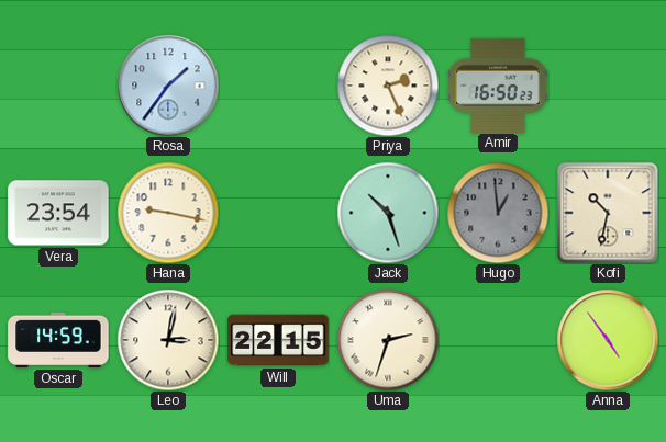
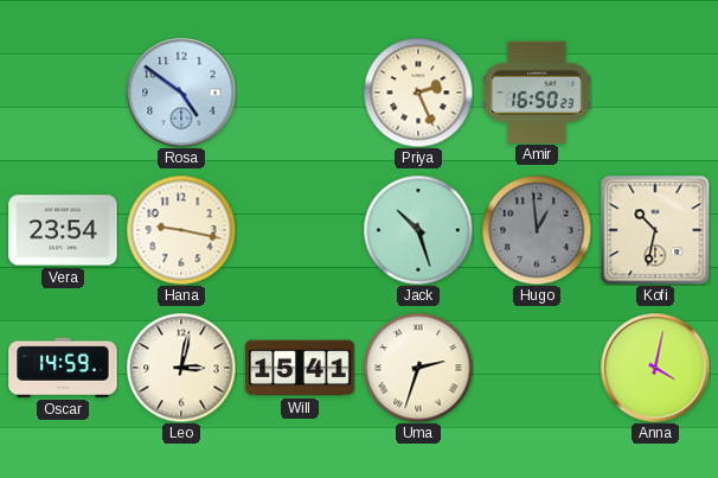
Rosa: 1:36 -> 4:51
Will: 22:15 -> 15:41
Anna: 4:54 -> 4:02
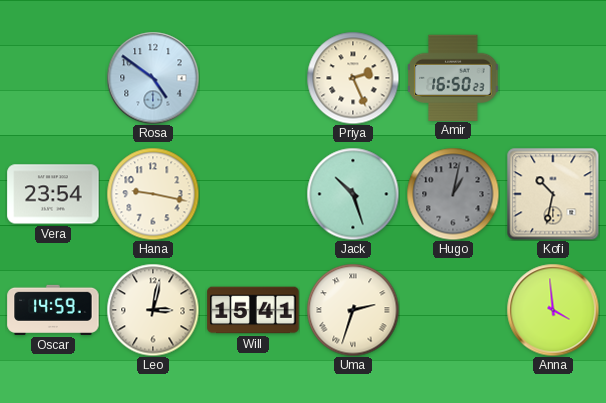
Hugo: 12:59 -> 1:02
Anna: 4:02 -> 3:59
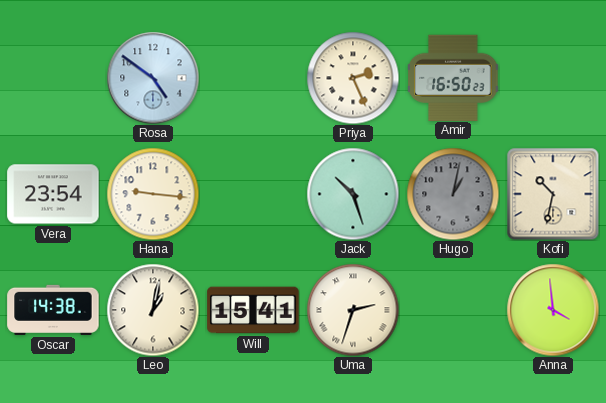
Hana: 9:17 -> 9:16
Oscar: 14:59 -> 14:38
Leo: 3:02 -> 1:02
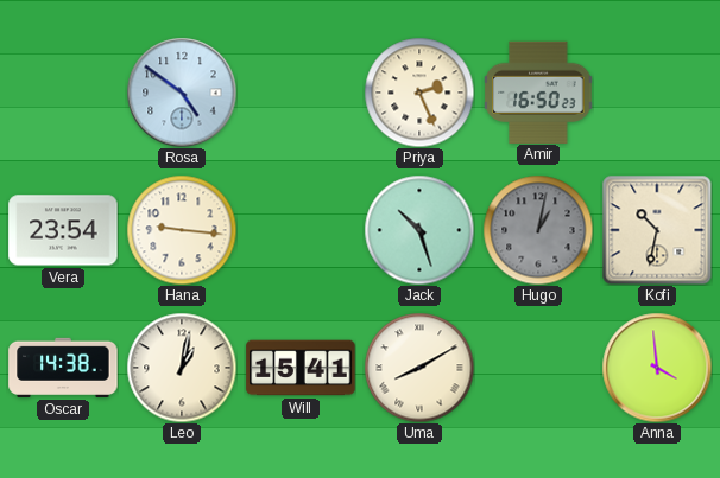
Uma: 2:33 -> 8:10
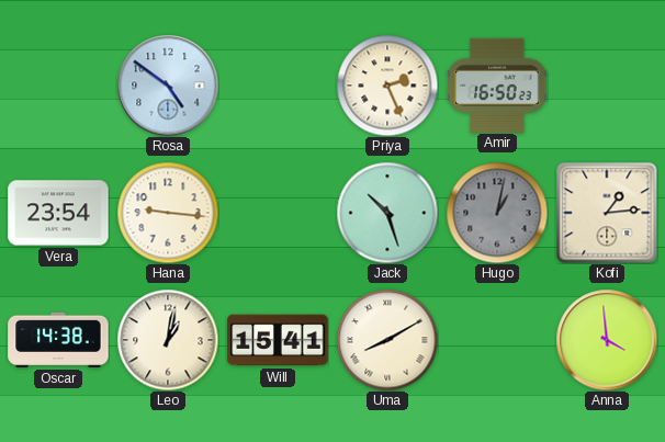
Kofi: 10:32 -> 1:14
